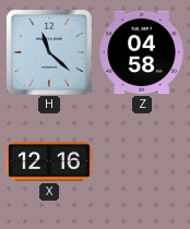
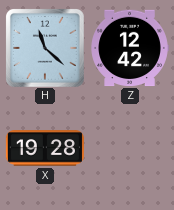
Z: 04:58 -> 12:42
X: 12:16 -> 19:28
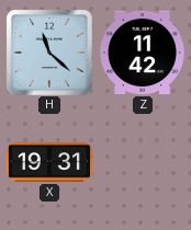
Z: 12:42 -> 11:42
X: 19:28 -> 19:31
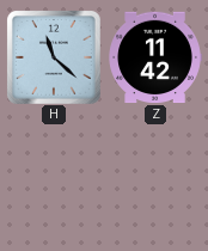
X: 19:31 -> none
